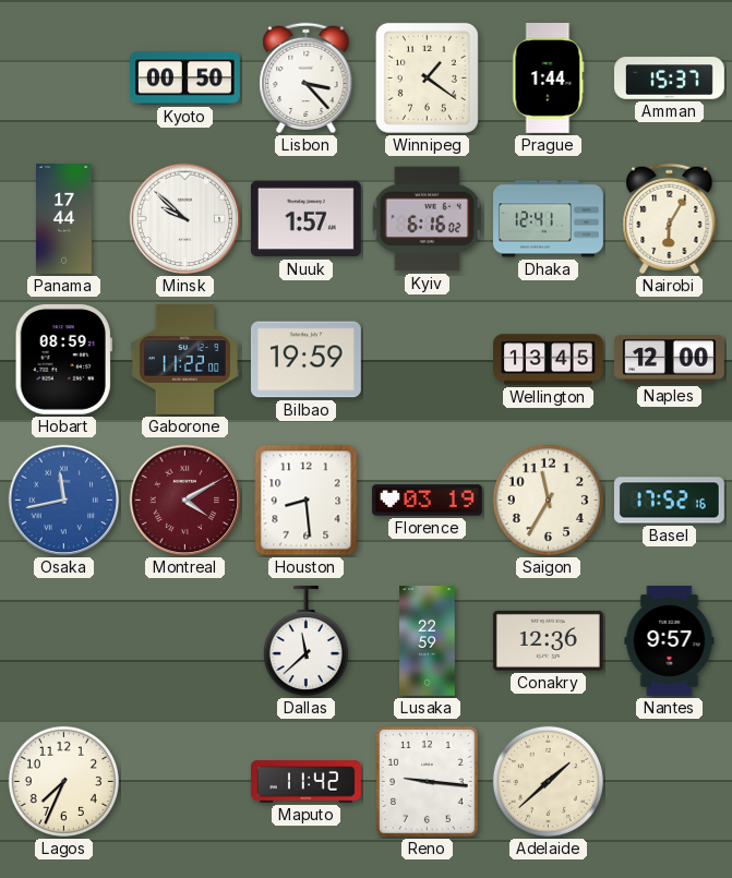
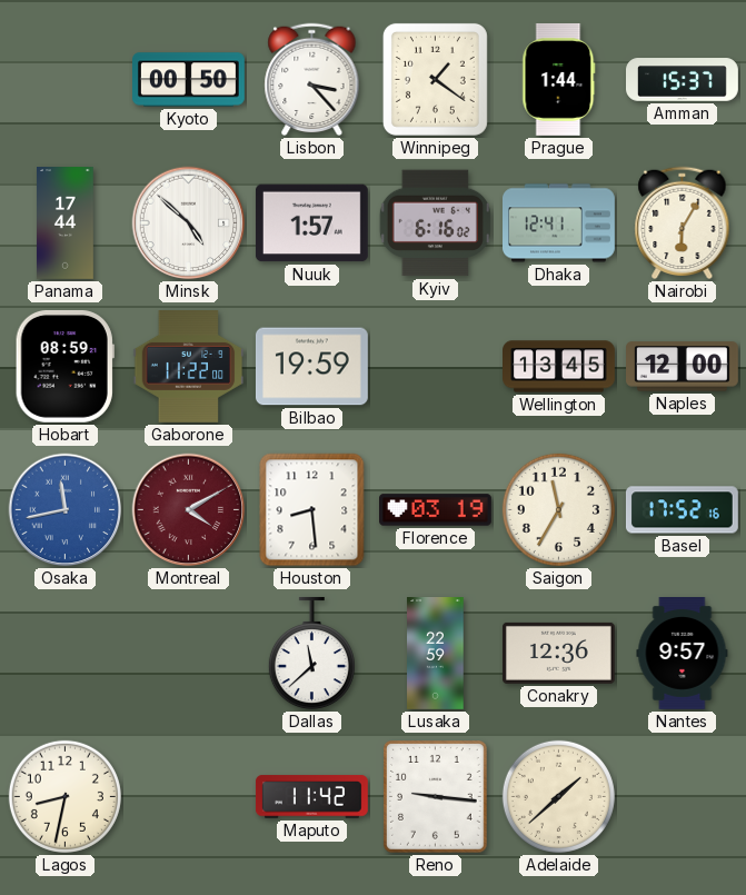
Minsk: 9:52 -> 4:52
Lagos: 7:34 -> 8:32
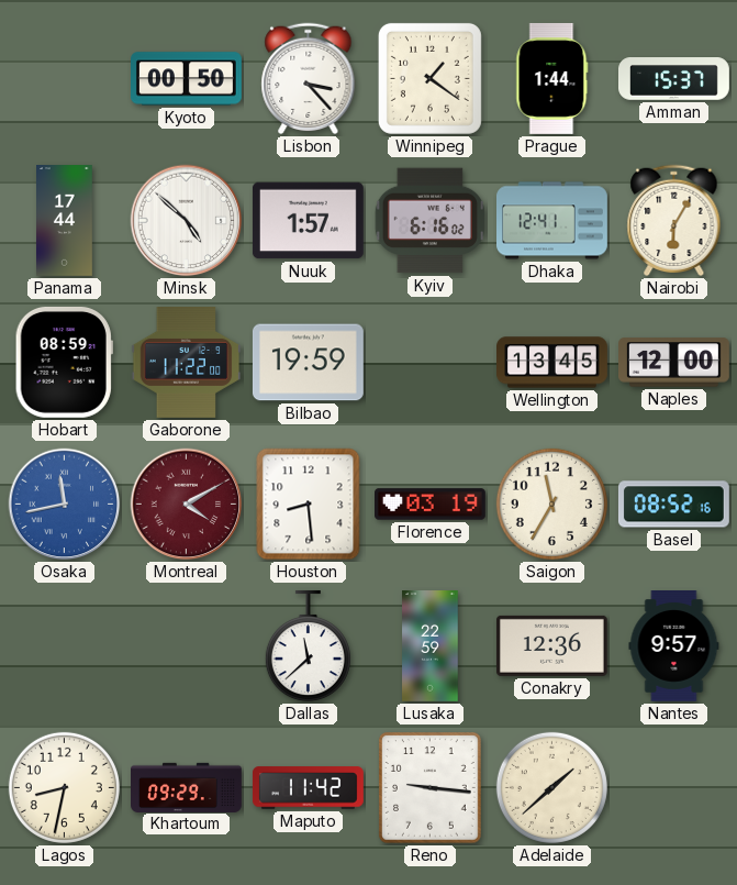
Basel: 17:52 -> 08:52
Khartoum: none -> 09:29
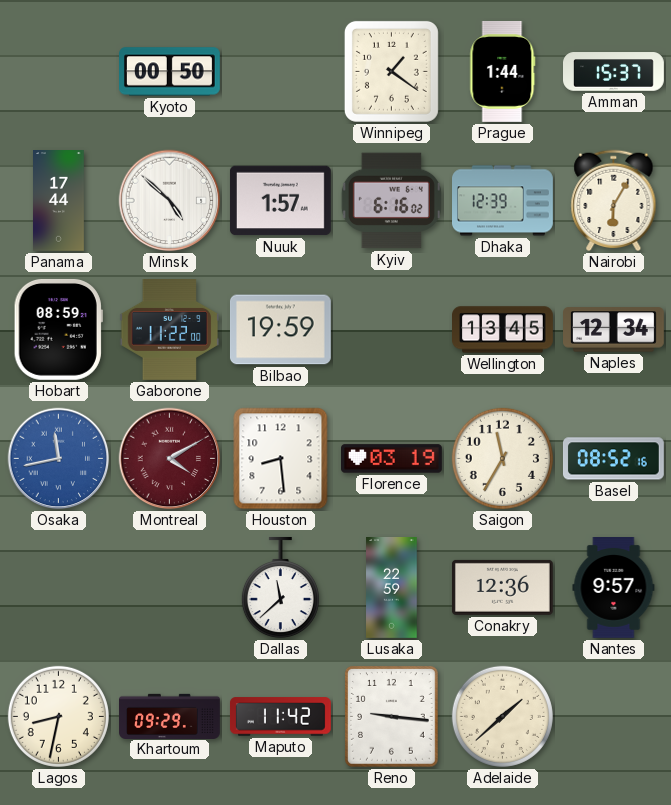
Lisbon: 3:23 -> none
Dhaka: 12:41 -> 12:39
Naples: 12:00 -> 12:34
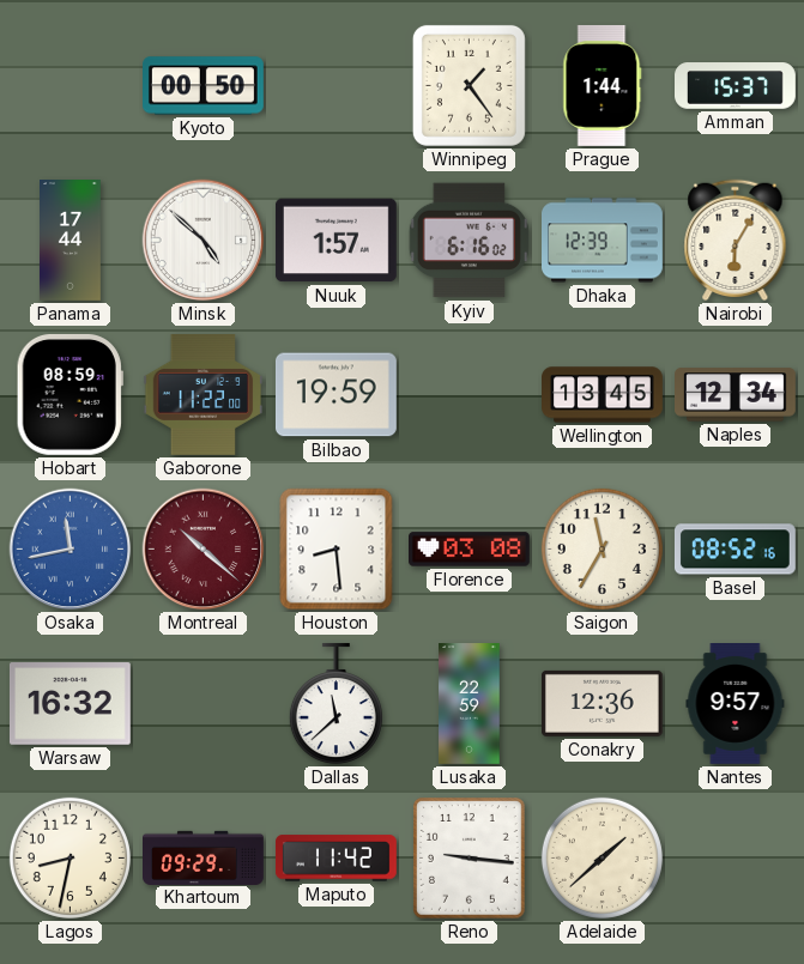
Winnipeg: 1:21 -> 1:24
Montreal: 4:10 -> 10:22
Florence: 03:19 -> 03:08
Warsaw: none -> 16:32
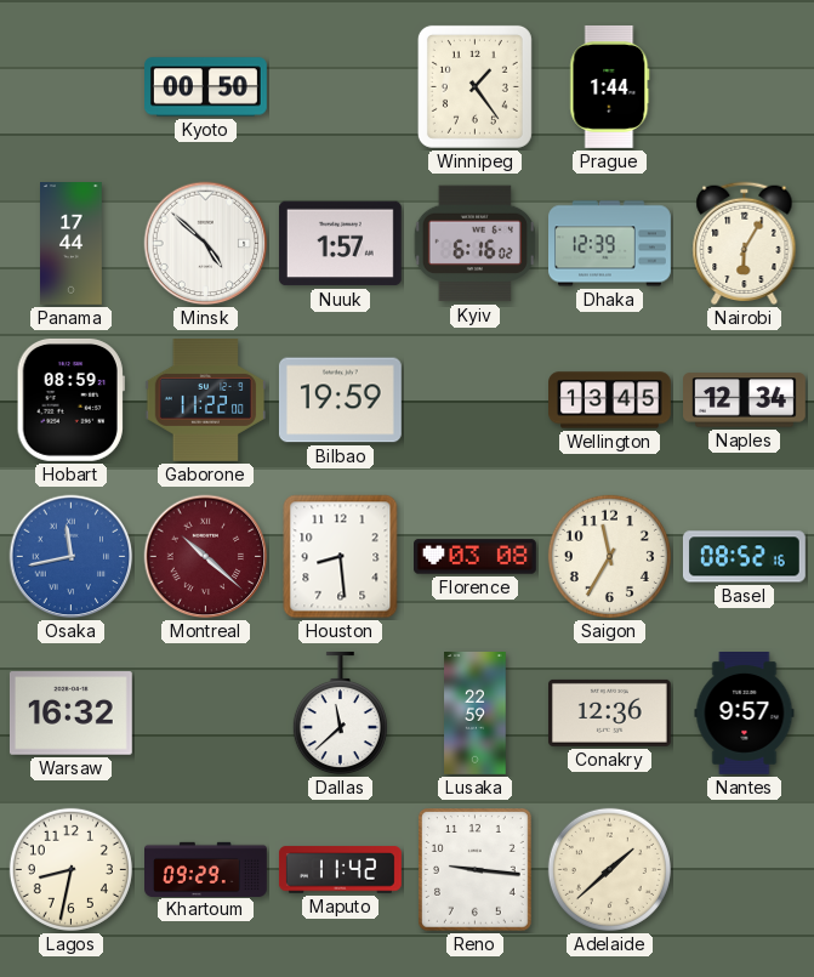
Amman: 15:37 -> none
